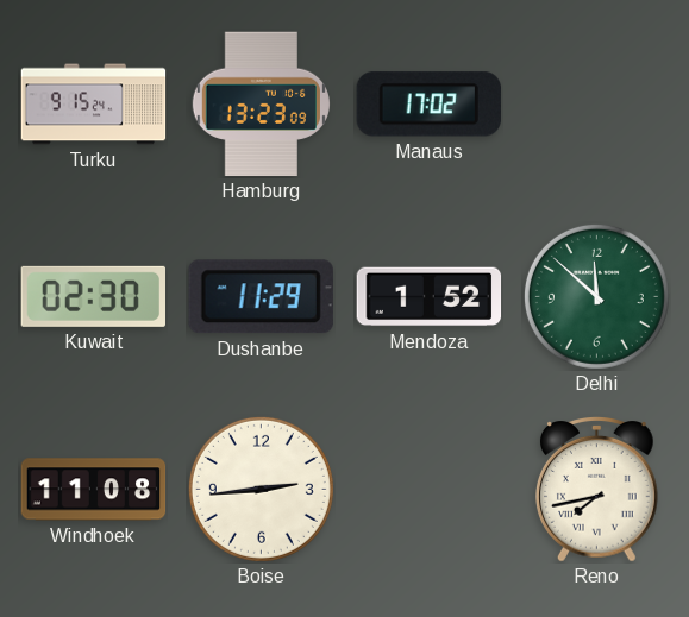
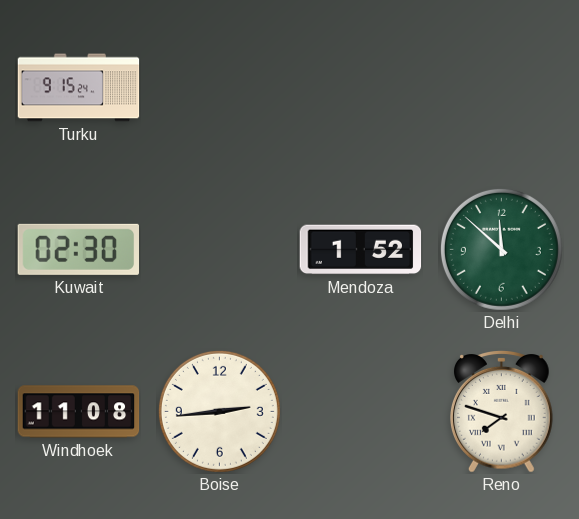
Hamburg: 13:23 -> none
Manaus: 17:02 -> none
Dushanbe: 11:29 -> none
Reno: 7:43 -> 7:48
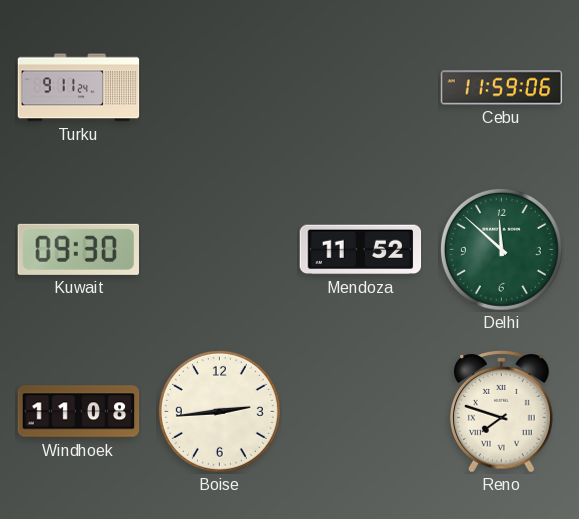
Turku: 9:15 -> 9:11
Cebu: none -> 11:59
Kuwait: 02:30 -> 09:30
Mendoza: 1:52 -> 11:52
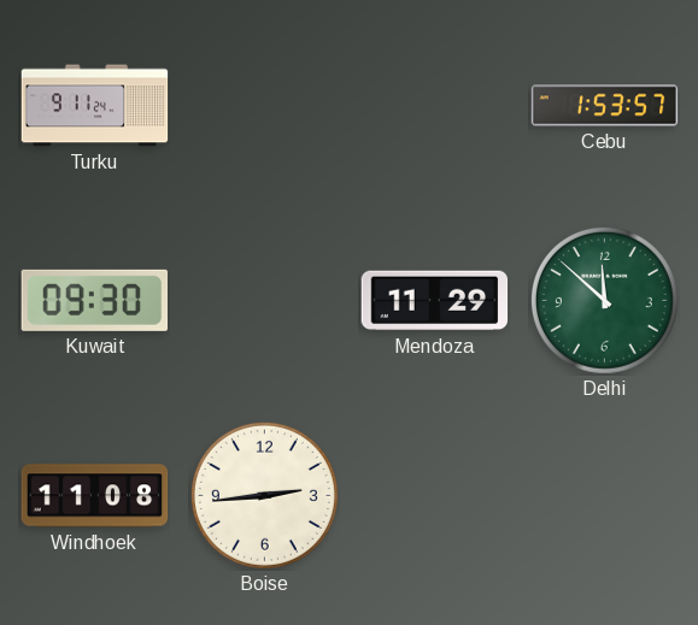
Cebu: 11:59 -> 1:53
Mendoza: 11:52 -> 11:29
Reno: 7:48 -> none
